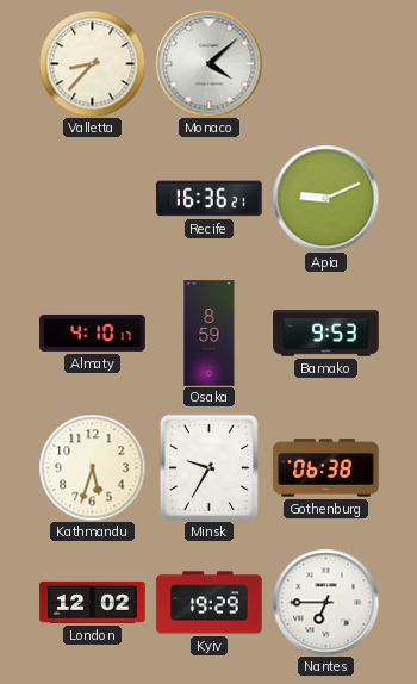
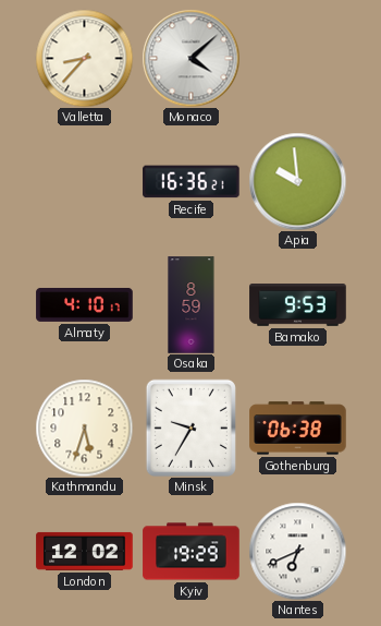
Apia: 9:11 -> 9:59
Nantes: 6:45 -> 6:41
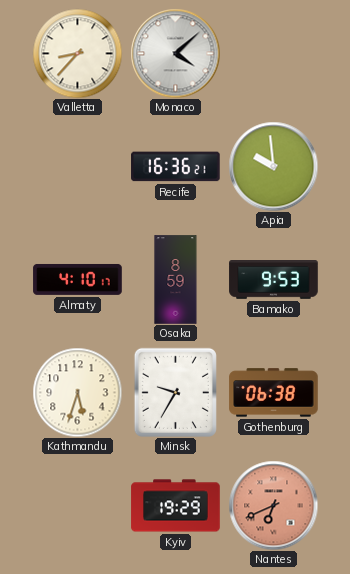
London: 12:02 -> none
Nantes dial: white -> salmon
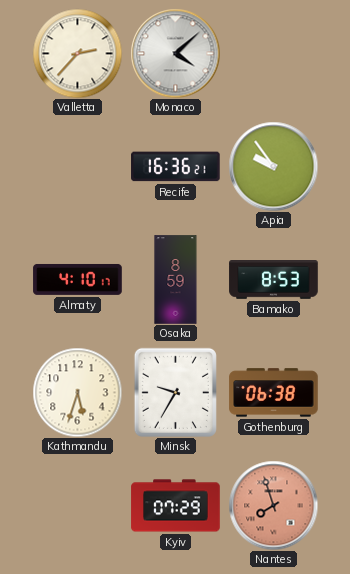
Valletta: 8:37 -> 2:37
Apia: 9:59 -> 9:54
Bamako: 9:53 -> 8:53
Kyiv: 19:29 -> 07:29
Nantes: 6:41 -> 7:57
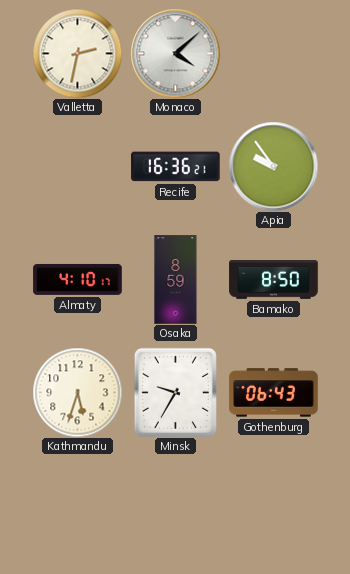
Valletta: 2:37 -> 2:32
Bamako: 8:53 -> 8:50
Gothenburg: 06:38 -> 06:43
Kyiv: 07:29 -> none
Nantes: 7:57 -> none
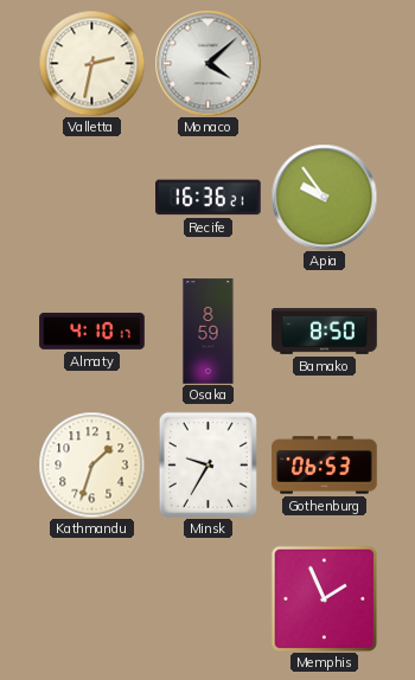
Kathmandu: 5:33 -> 1:33
Gothenburg: 06:43 -> 06:53
Memphis: none -> 1:56
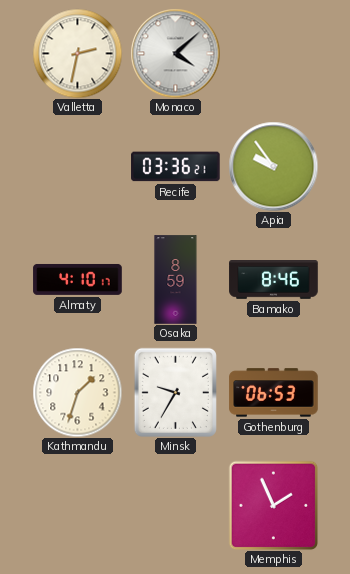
Recife: 16:36 -> 03:36
Bamako: 8:50 -> 8:46
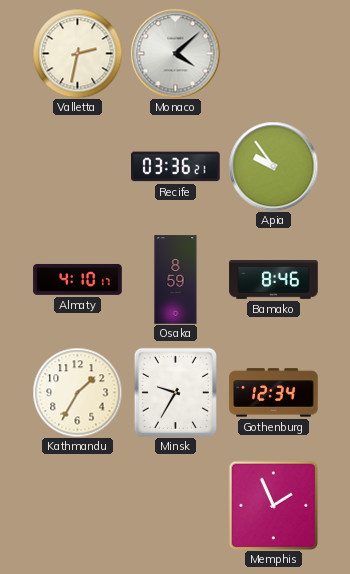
Kathmandu: 1:33 -> 1:35
Gothenburg: 06:53 -> 12:34
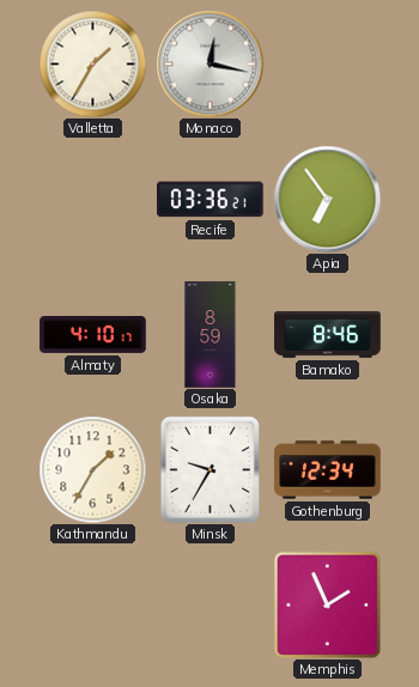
Valletta: 2:32 -> 1:35
Monaco: 4:08 -> 12:17
Apia: 9:54 -> 6:54
